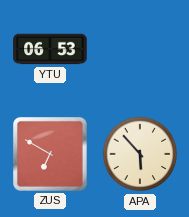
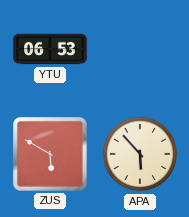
ZUS: 6:50 -> 5:50
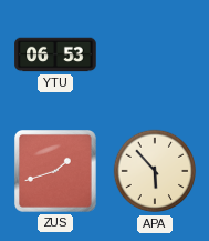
ZUS: 5:50 -> 1:42
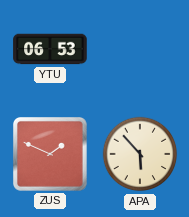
ZUS: 1:42 -> 1:49
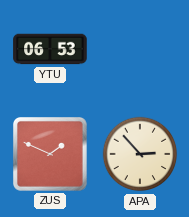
APA: 5:53 -> 2:53
